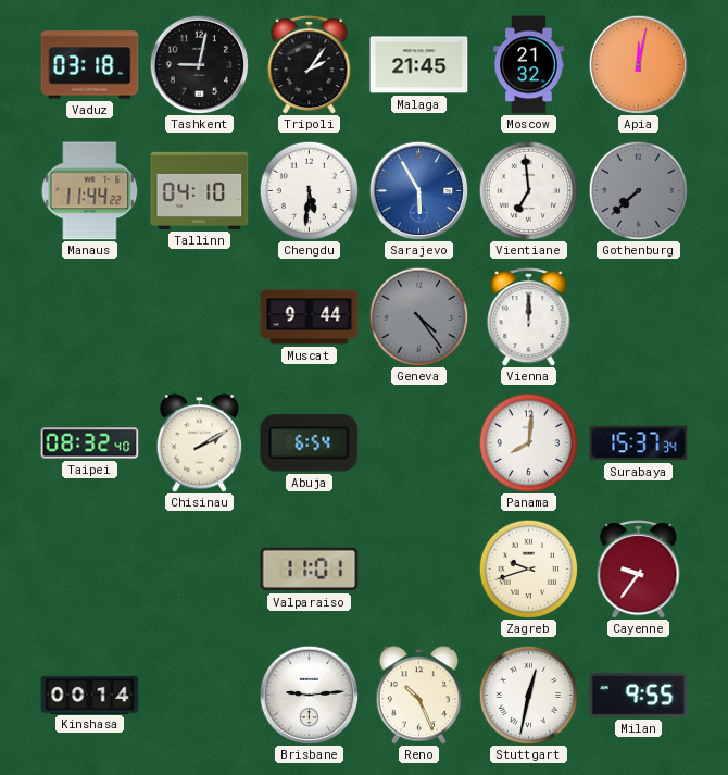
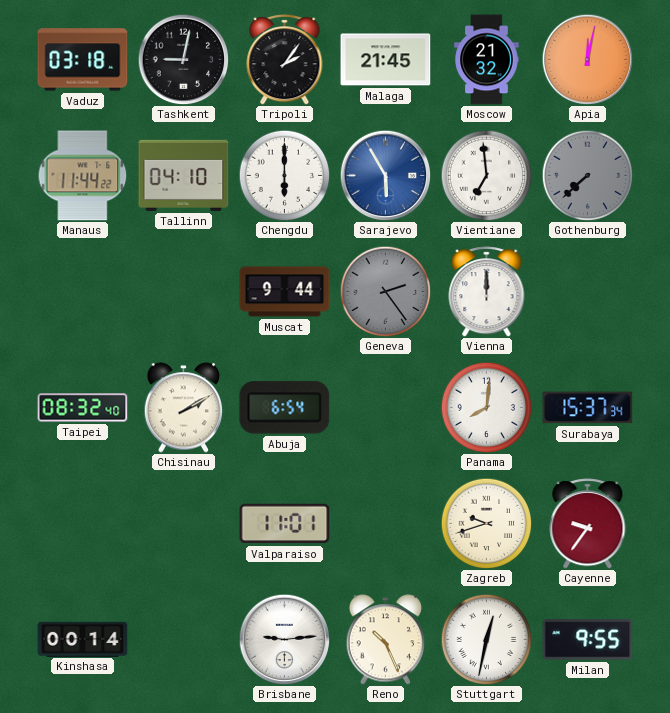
Chengdu: 5:31 -> 6:00
Geneva: 4:24 -> 2:24
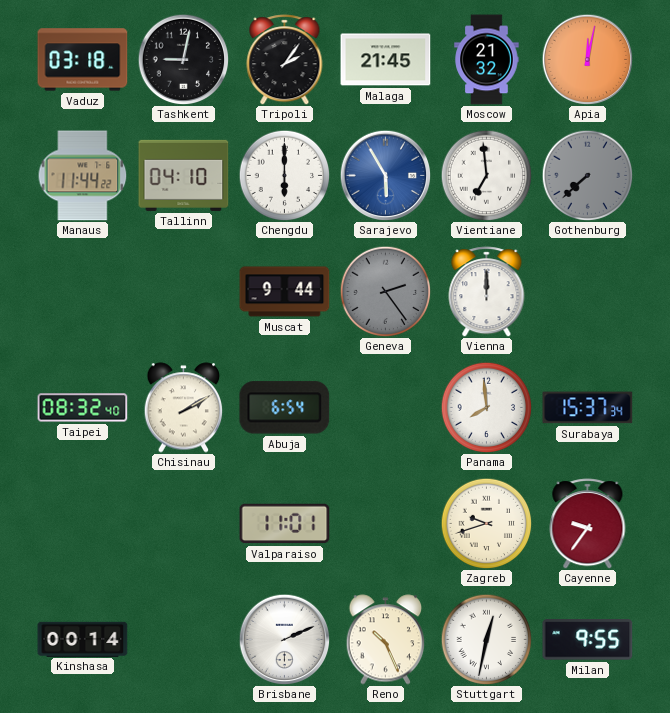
Panama: 8:01 -> 7:59
Brisbane: 9:14 -> 2:11
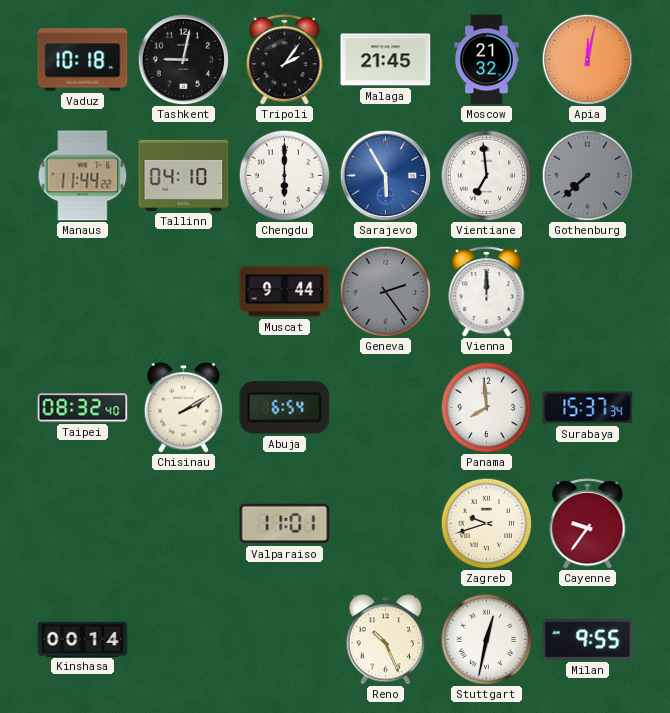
Vaduz: 03:18 -> 10:18
Brisbane: 2:11 -> none
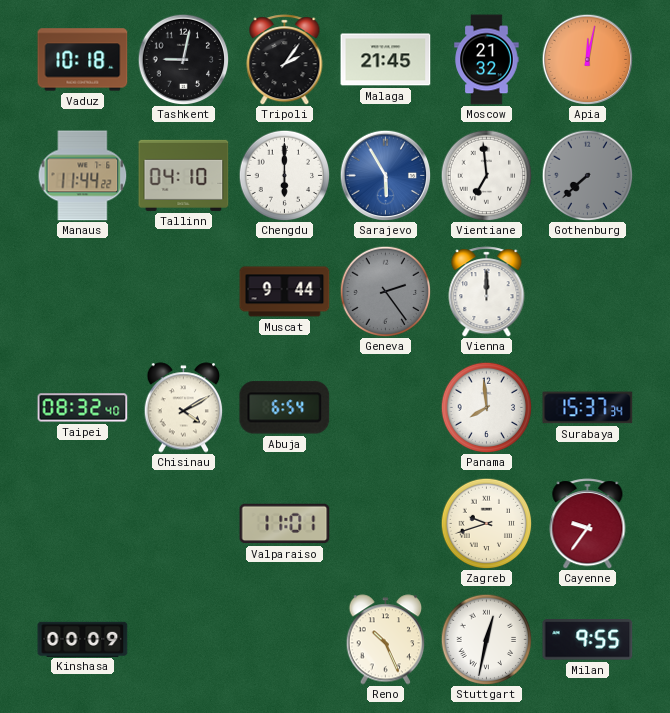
Chisinau: 2:10 -> 4:10
Kinshasa: 00:14 -> 00:09
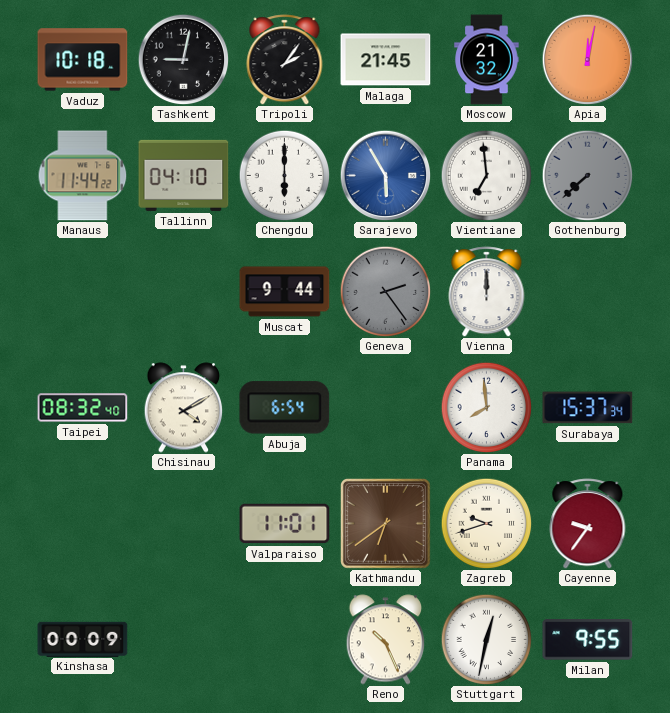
Kathmandu: none -> 6:39
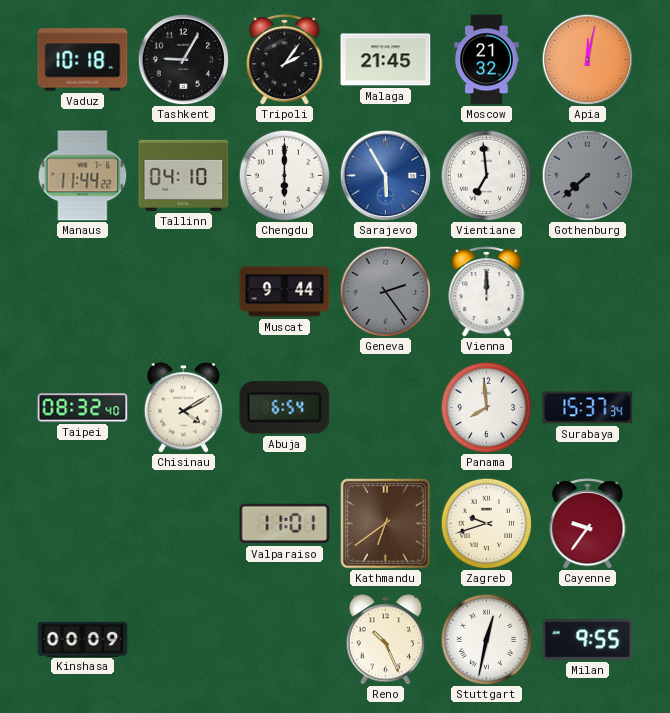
Tashkent: 9:02 -> 9:05
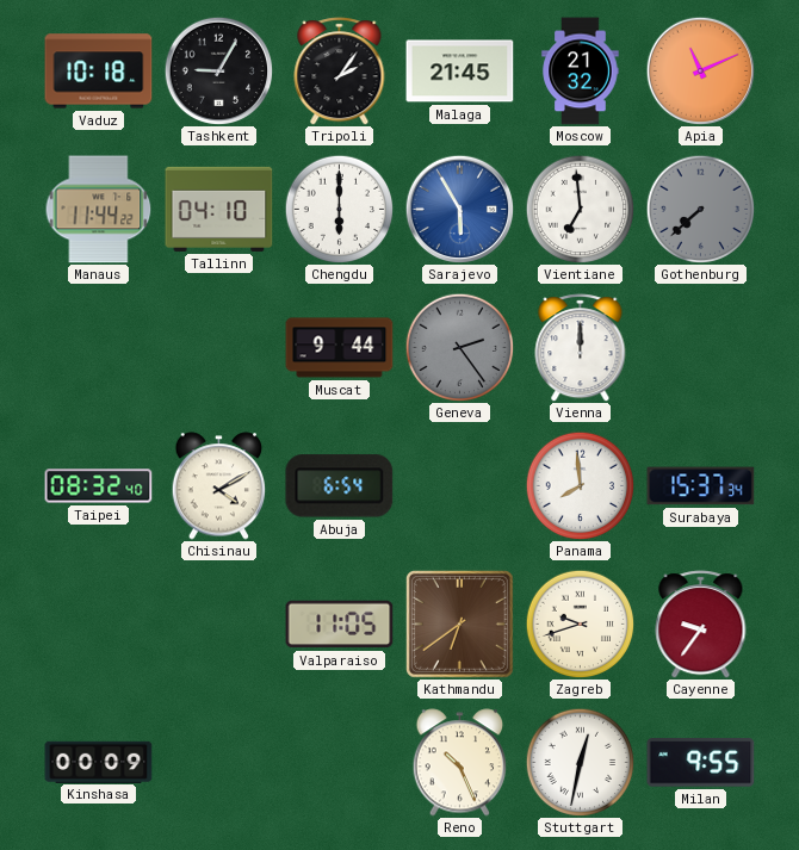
Apia: 12:02 -> 11:11
Valparaiso: 11:01 -> 11:05
